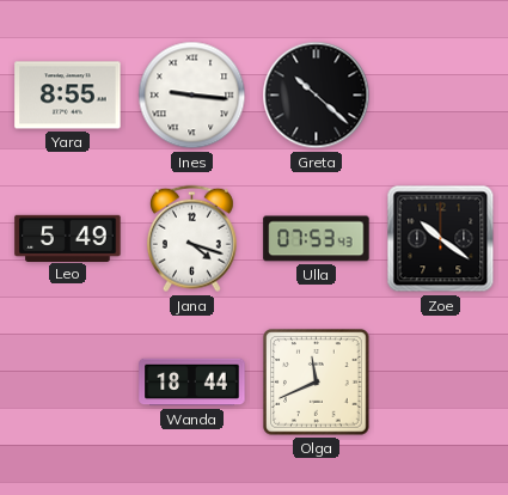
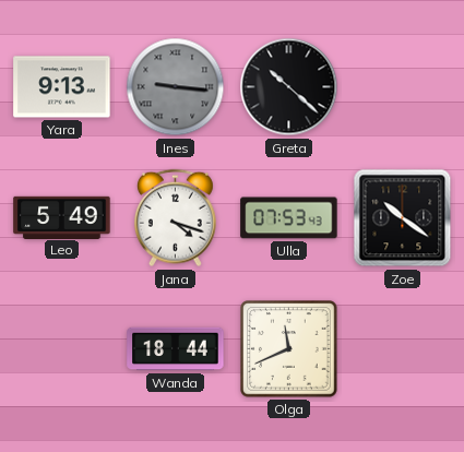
Yara: 8:55 -> 9:13
Ines dial: white -> grey
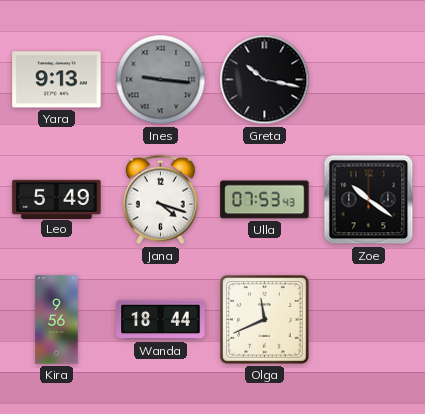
Greta: 10:22 -> 10:17
Kira: none -> 9:56
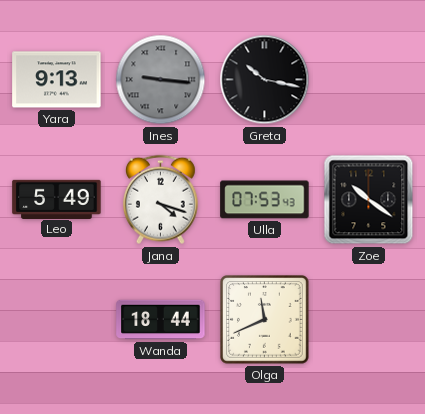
Kira: 9:56 -> none
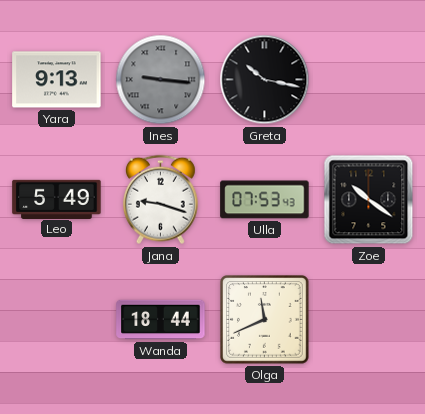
Jana: 4:18 -> 9:18
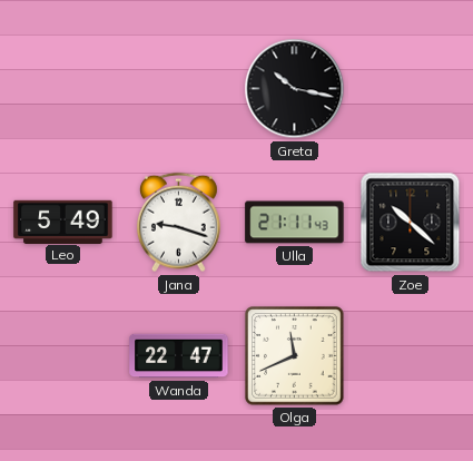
Yara: 9:13 -> none
Ines: 9:16 -> none
Ulla: 07:53 -> 21:11
Zoe: 10:21 -> 10:22
Wanda: 18:44 -> 22:47
